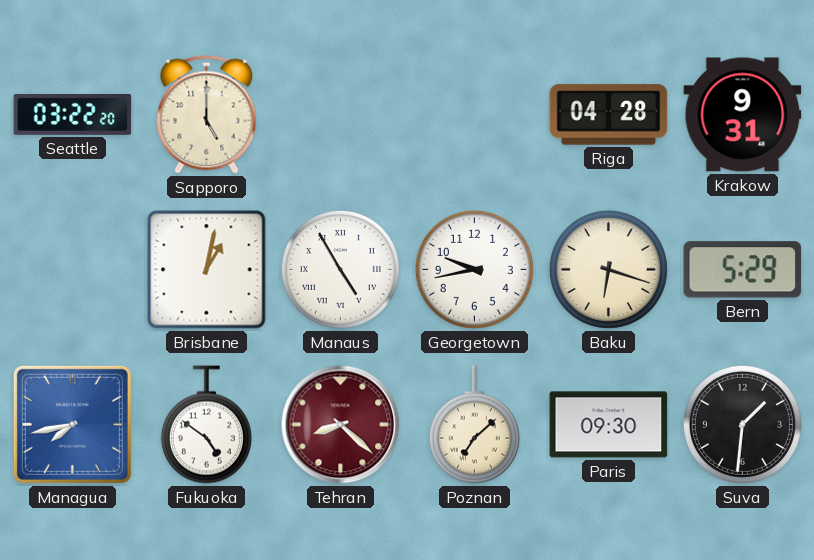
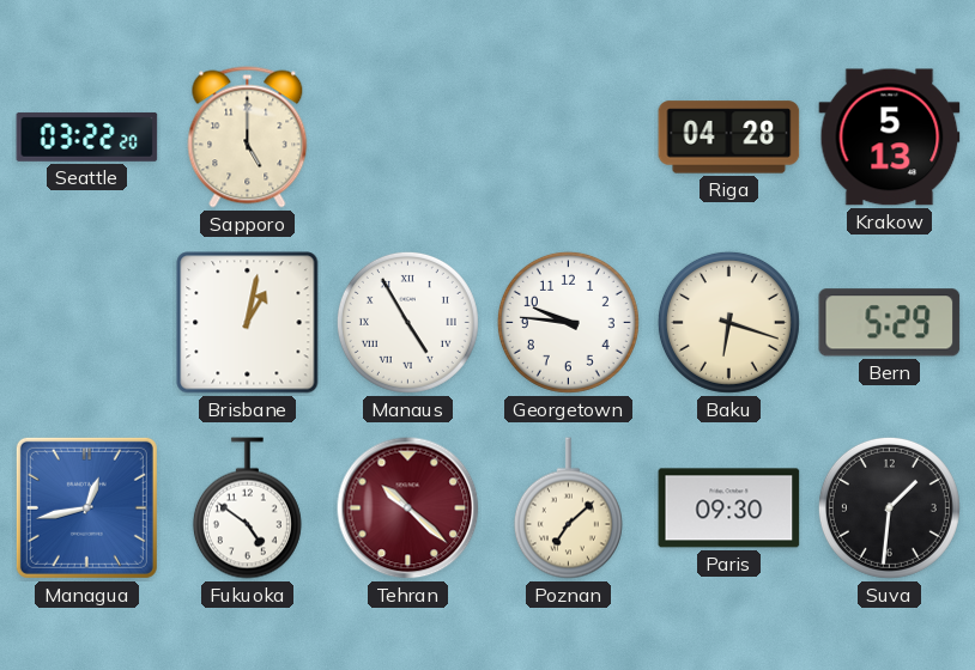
Krakow: 9:31 -> 5:13
Georgetown: 9:43 -> 9:46
Managua: 7:43 -> 12:43
Tehran: 8:22 -> 10:22
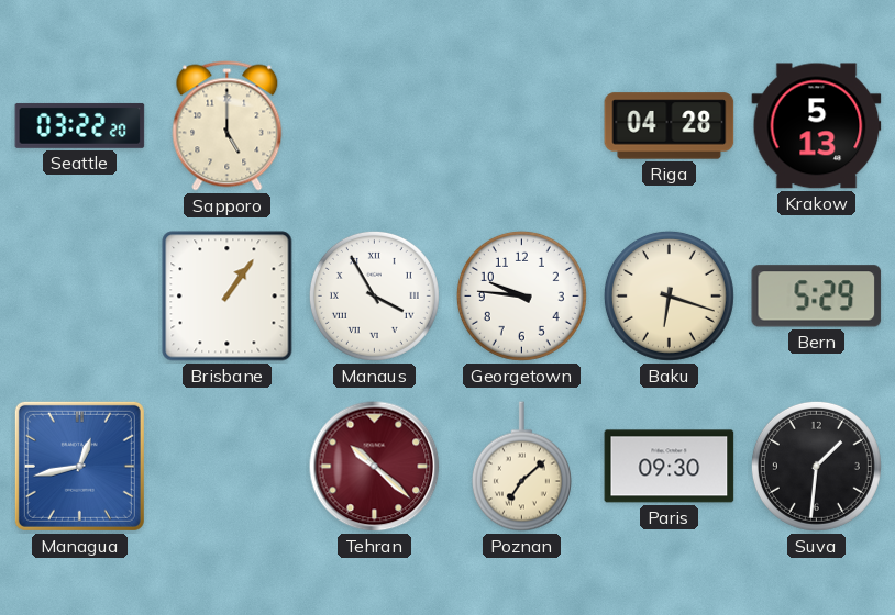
Brisbane: 1:02 -> 1:06
Manaus: 4:55 -> 3:55
Fukuoka: 4:51 -> none
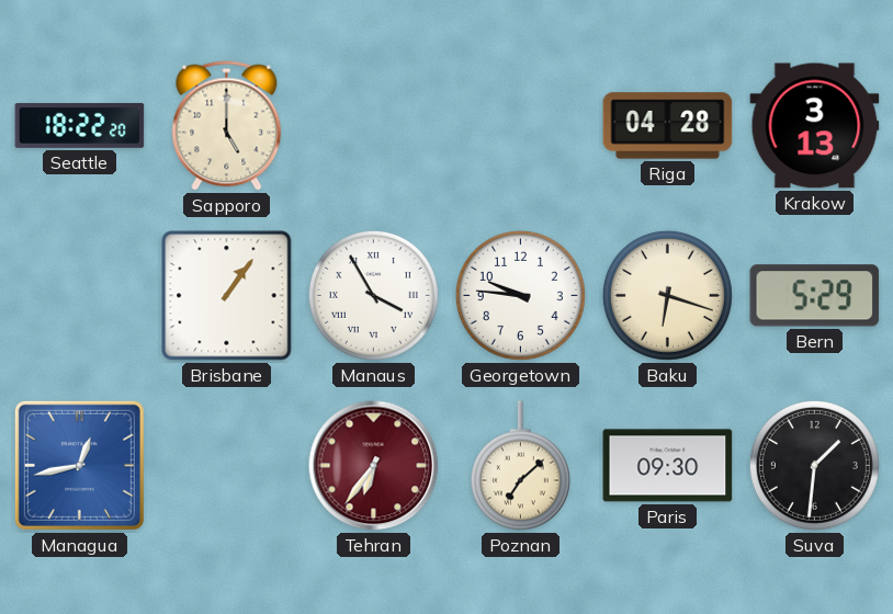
Seattle: 03:22 -> 18:22
Krakow: 5:13 -> 3:13
Tehran: 10:22 -> 6:36
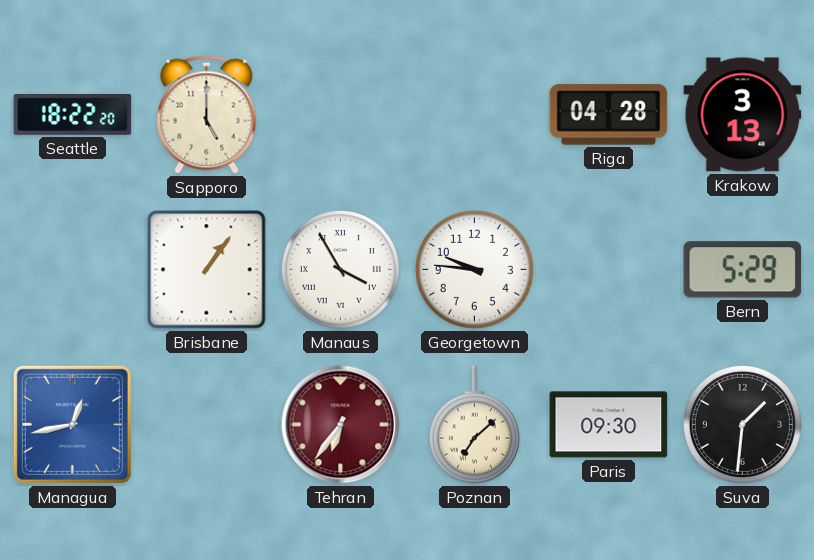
Baku: 6:18 -> none
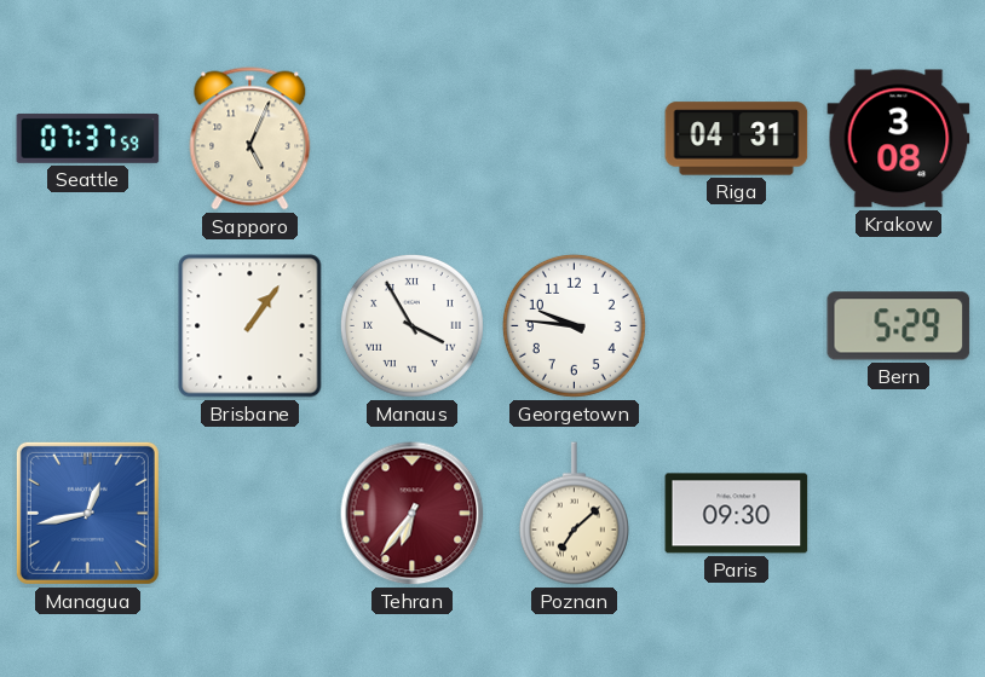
Seattle: 18:22 -> 07:37
Sapporo: 5:00 -> 5:04
Riga: 04:28 -> 04:31
Krakow: 3:13 -> 3:08
Suva: 1:31 -> none
